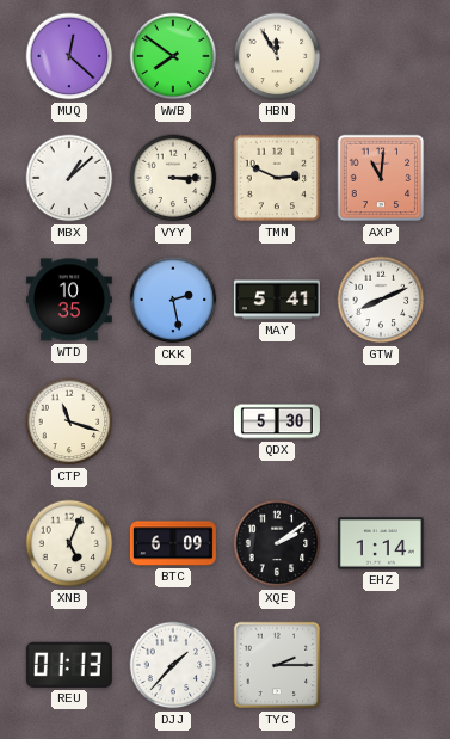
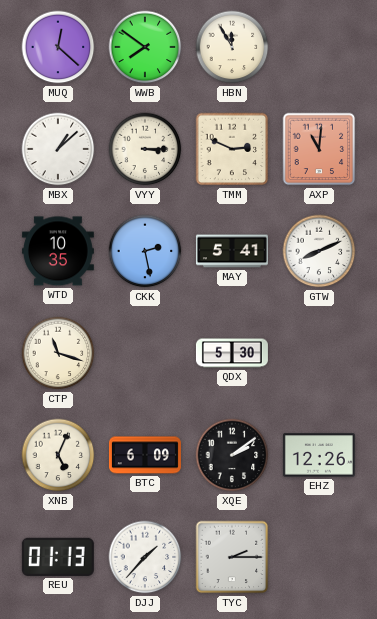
EHZ: 1:14 -> 12:26
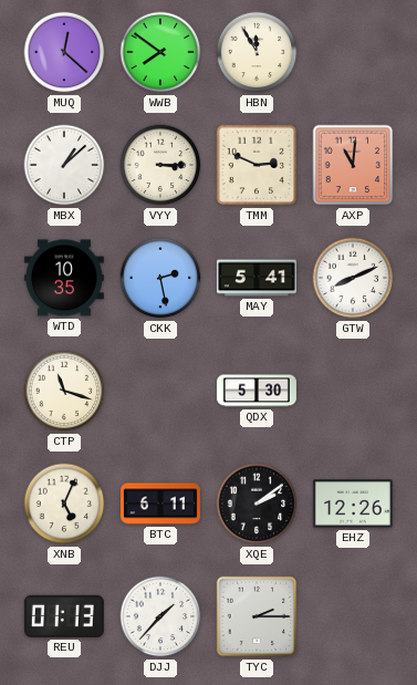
BTC: 6:09 -> 6:11
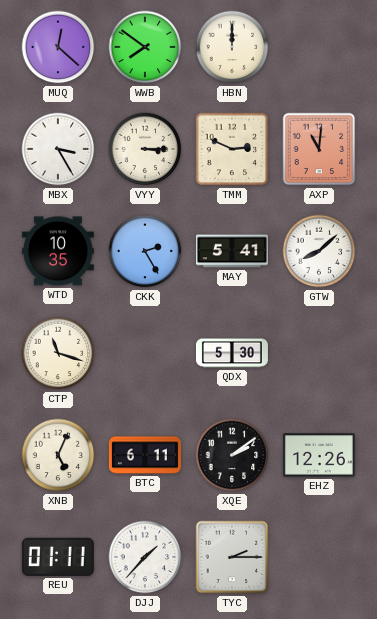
HBN: 11:55 -> 12:00
MBX: 1:08 -> 3:25
CKK: 2:28 -> 2:25
GTW: 8:11 -> 8:08
REU: 01:13 -> 01:11
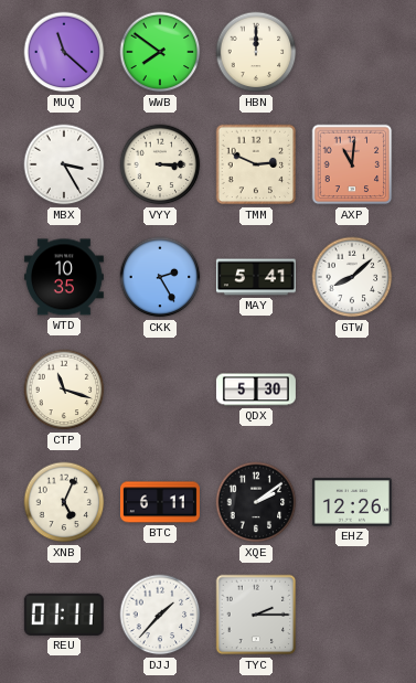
MUQ: 12:22 -> 11:22
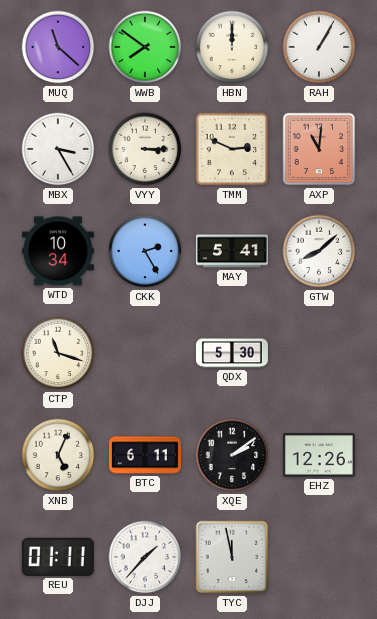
RAH: none -> 1:05
WTD: 10:35 -> 10:34
TYC: 2:15 -> 11:58
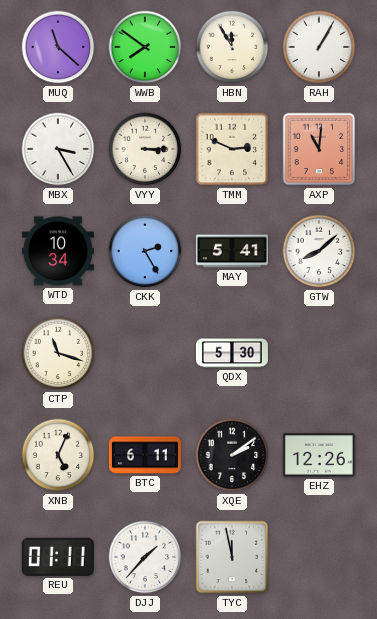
HBN: 12:00 -> 11:55
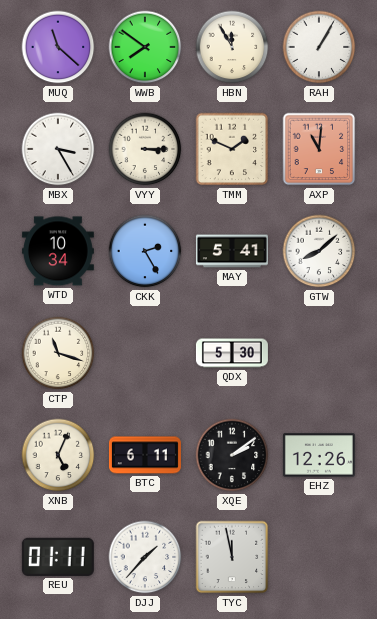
TMM: 2:49 -> 1:49
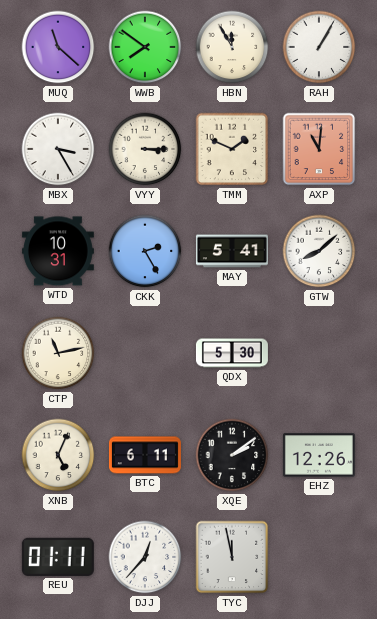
WTD: 10:34 -> 10:31
CTP: 11:18 -> 11:13
DJJ: 1:37 -> 12:37
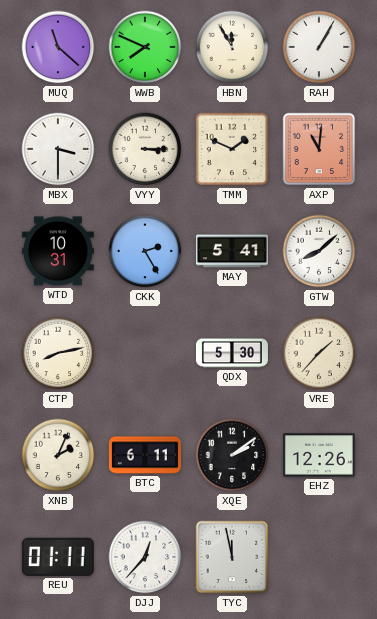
WWB: 7:51 -> 7:49
MBX: 3:25 -> 3:30
CTP: 11:13 -> 8:13
VRE: none -> 1:37
XNB: 5:04 -> 2:04
